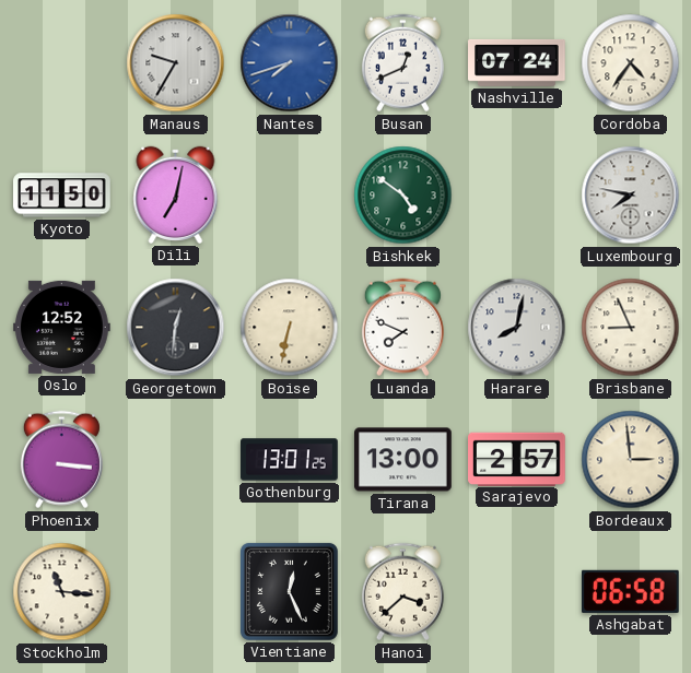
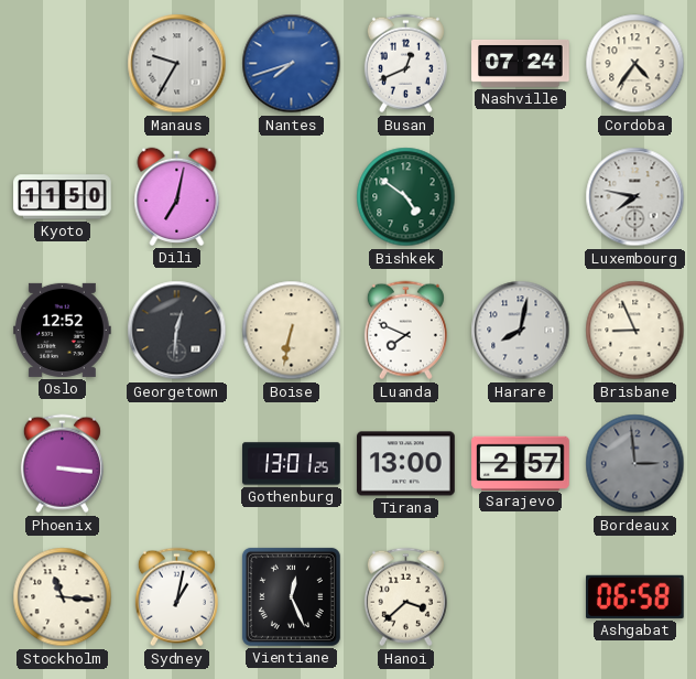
Bordeaux dial: cream -> grey
Sydney: none -> 1:02
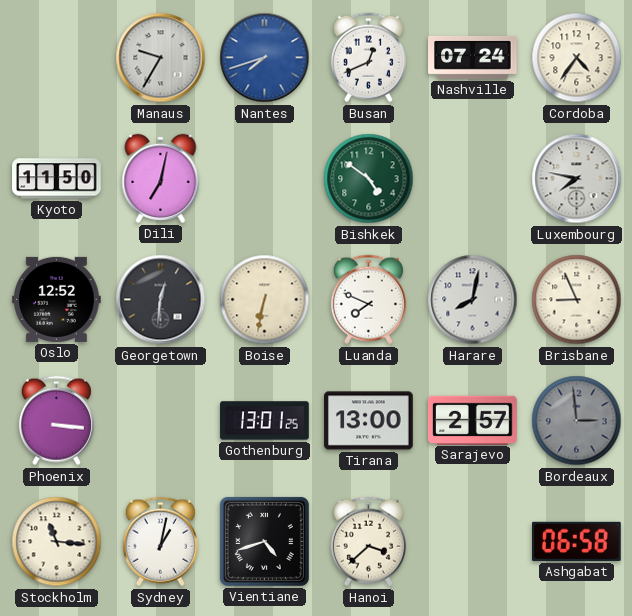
Vientiane: 12:26 -> 4:42
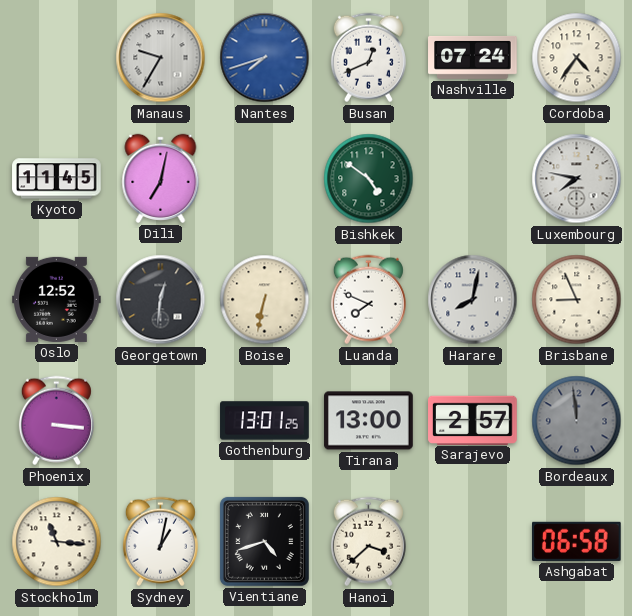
Kyoto: 11:50 -> 11:45
Bordeaux: 2:59 -> 11:59
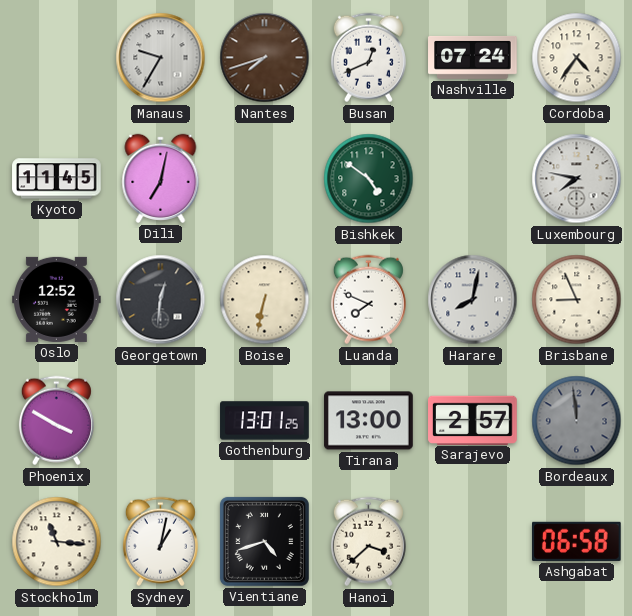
Nantes dial: blue -> brown
Phoenix: 3:16 -> 3:50
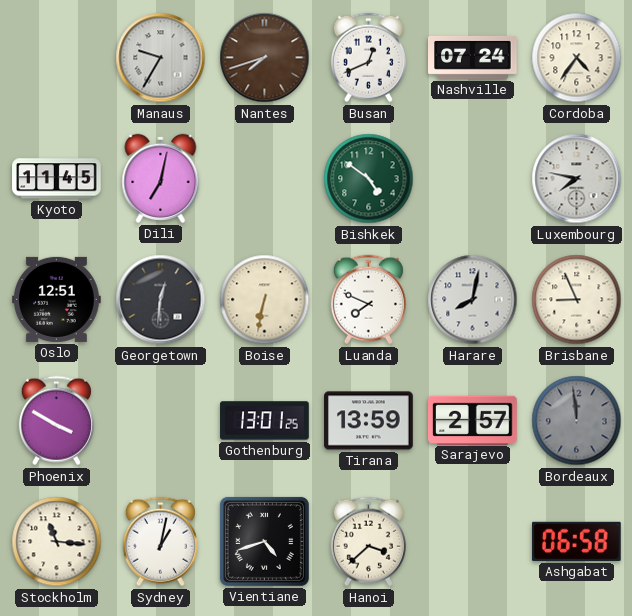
Oslo: 12:52 -> 12:51
Tirana: 13:00 -> 13:59
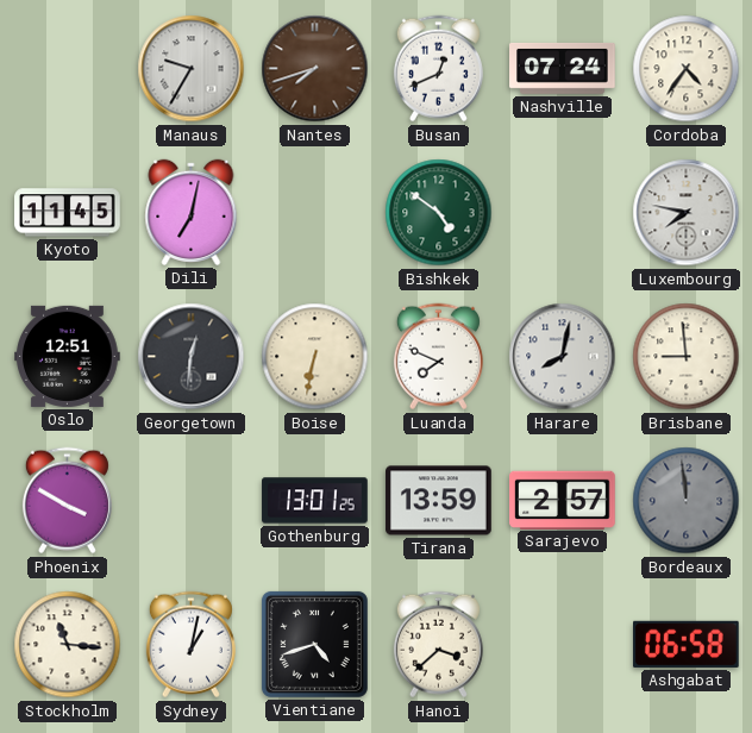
Brisbane: 8:56 -> 8:59
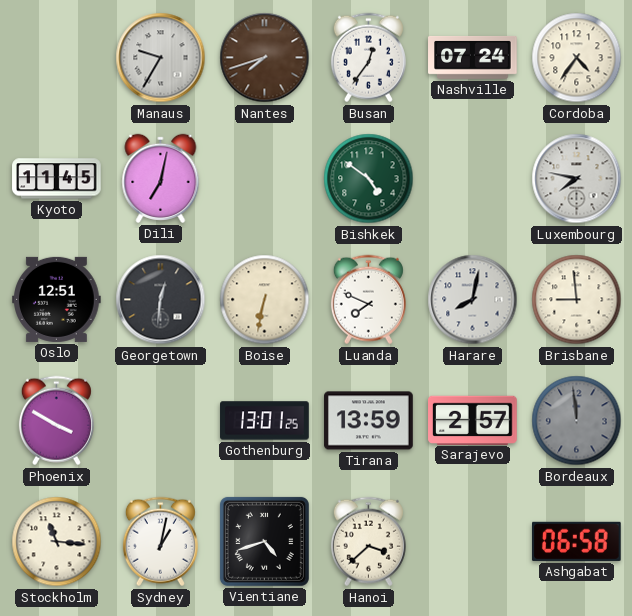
Busan: 12:41 -> 12:36
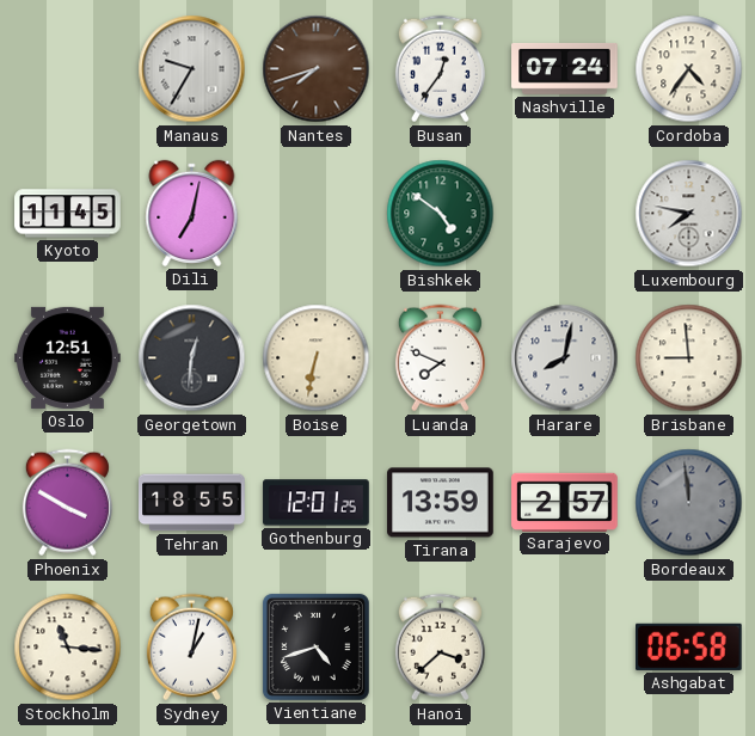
Tehran: none -> 18:55
Gothenburg: 13:01 -> 12:01
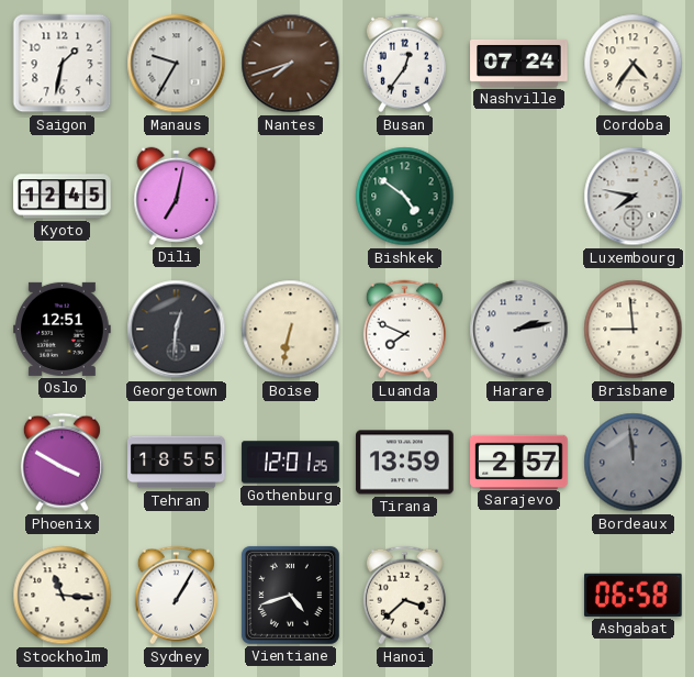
Saigon: none -> 1:32
Kyoto: 11:45 -> 12:45
Harare: 8:02 -> 2:13
Sydney: 1:02 -> 1:05
